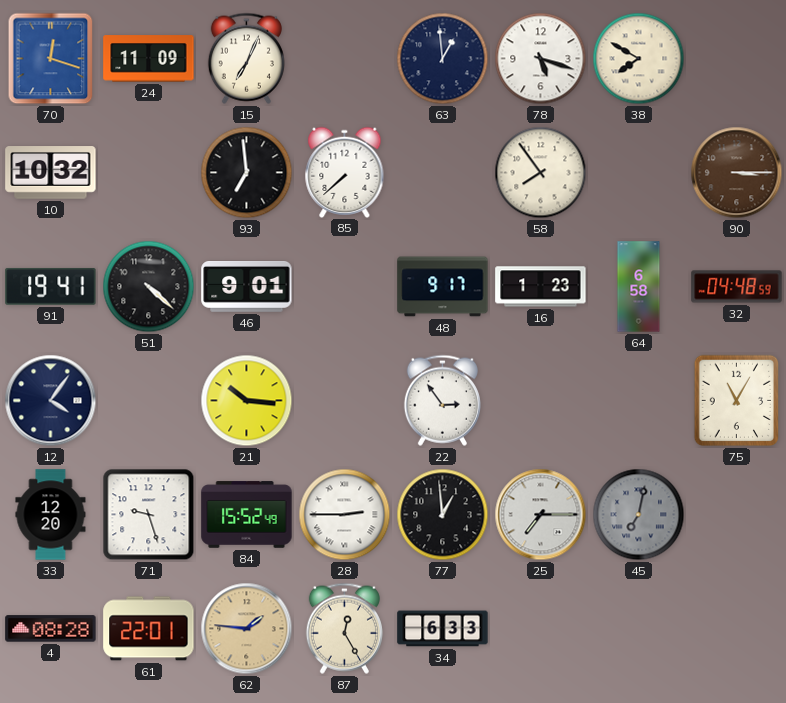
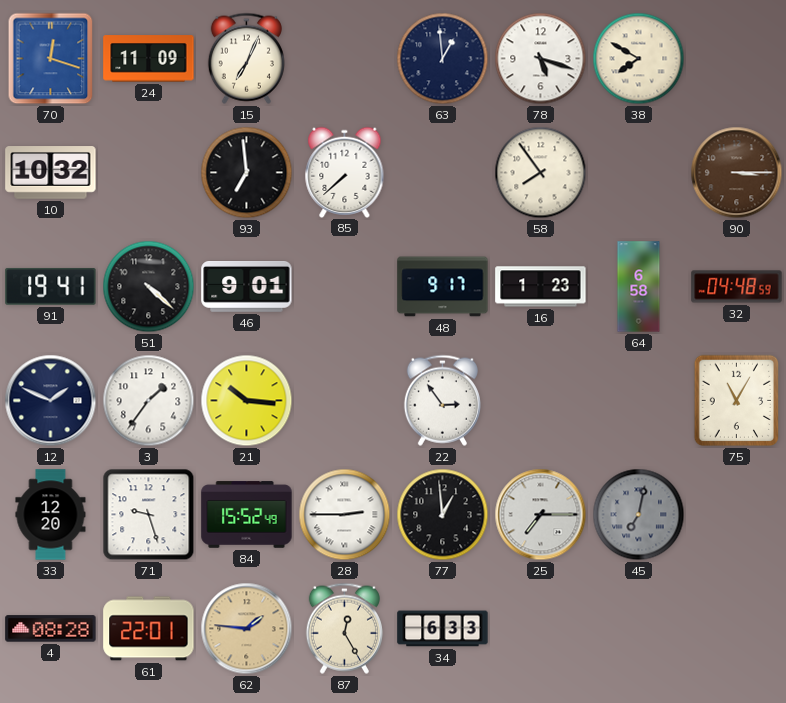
12: 4:06 -> 1:49
3: none -> 1:36
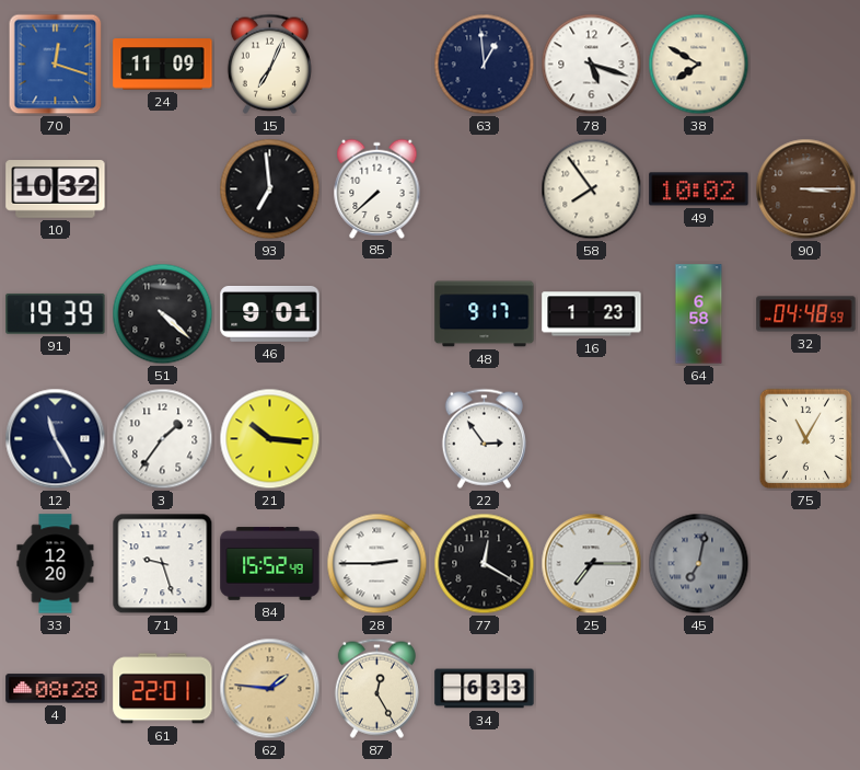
49: none -> 10:02
91: 19:41 -> 19:39
12: 1:49 -> 11:25
77: 12:59 -> 12:20
